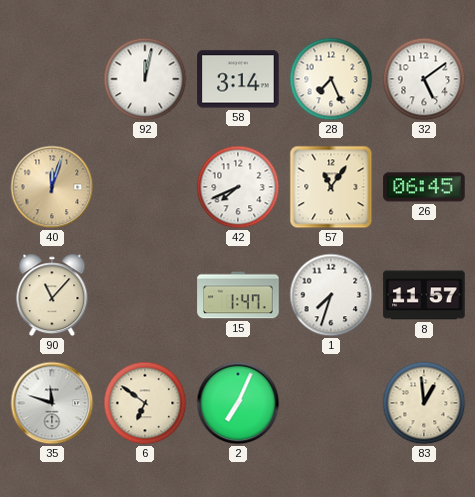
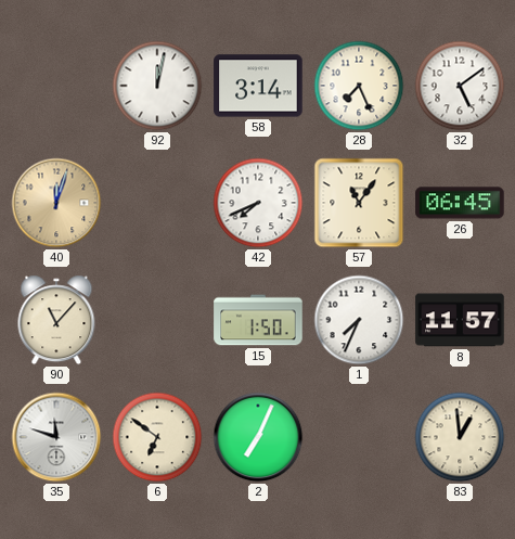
15: 1:47 -> 1:50
1: 7:33 -> 7:34
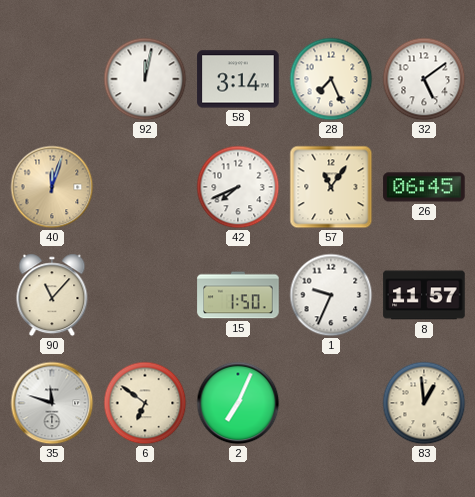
1: 7:34 -> 9:34
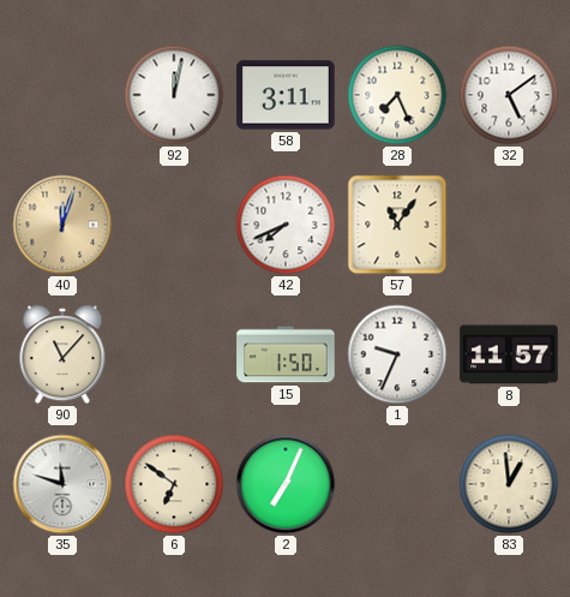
58: 3:14 -> 3:11
26: 06:45 -> none
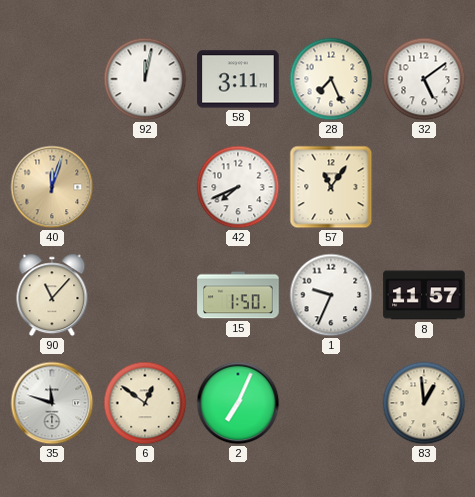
6: 6:51 -> 12:51
